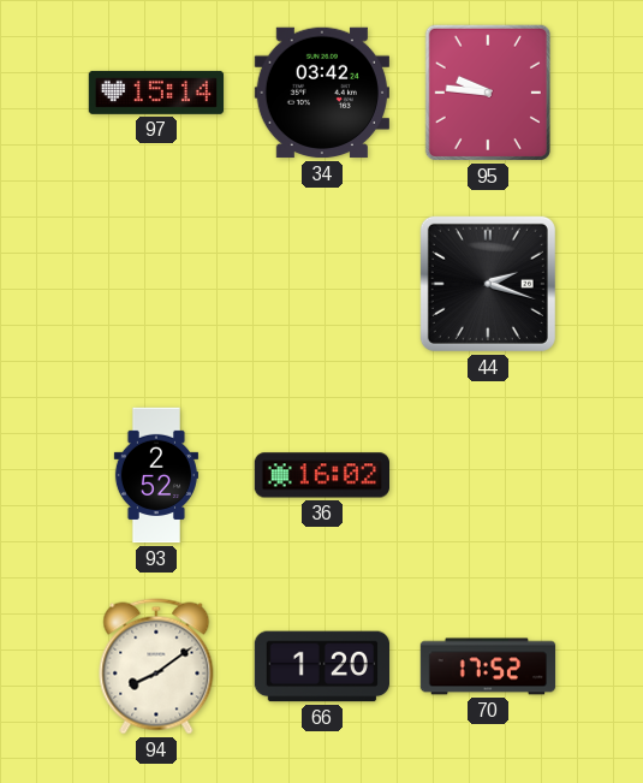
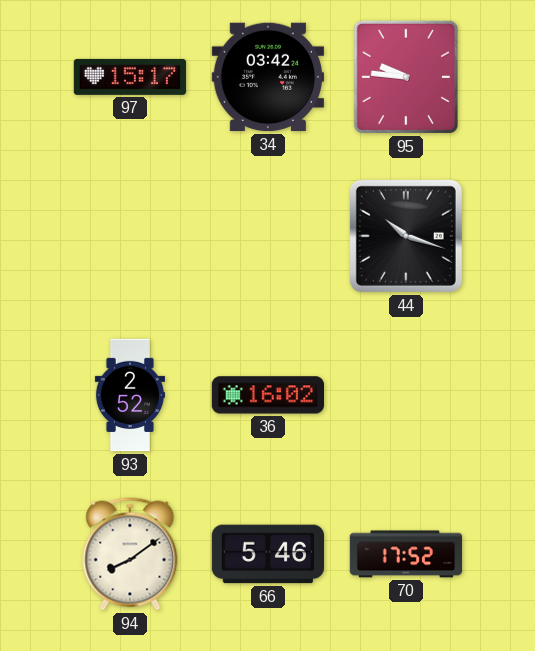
97: 15:14 -> 15:17
44: 2:18 -> 10:18
66: 1:20 -> 5:46
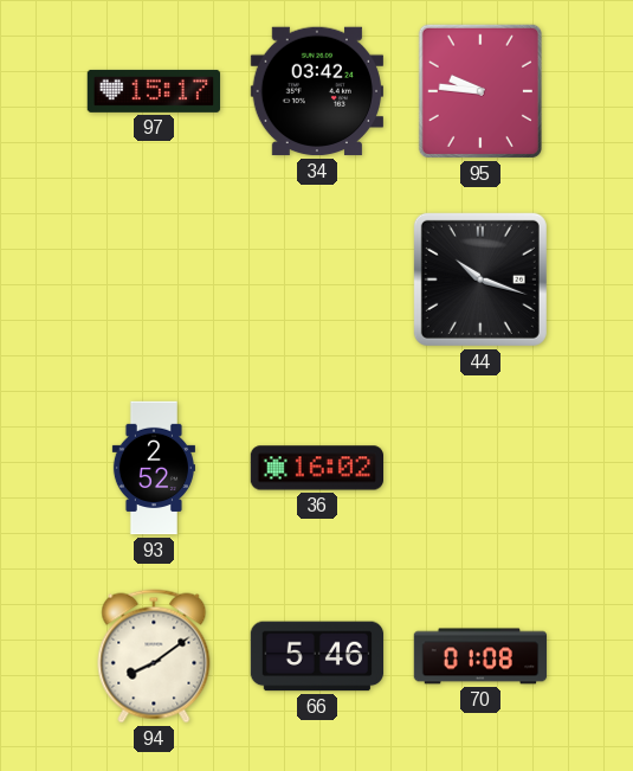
70: 17:52 -> 01:08
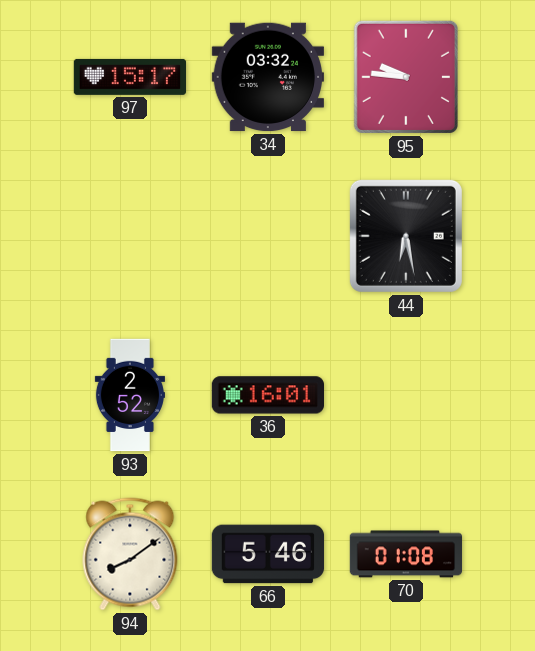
34: 03:42 -> 03:32
44: 10:18 -> 6:28
36: 16:02 -> 16:01
